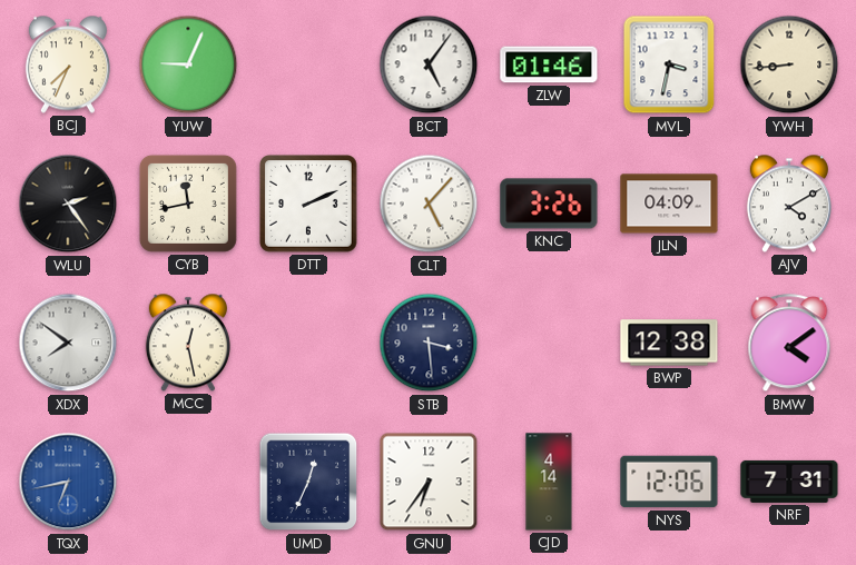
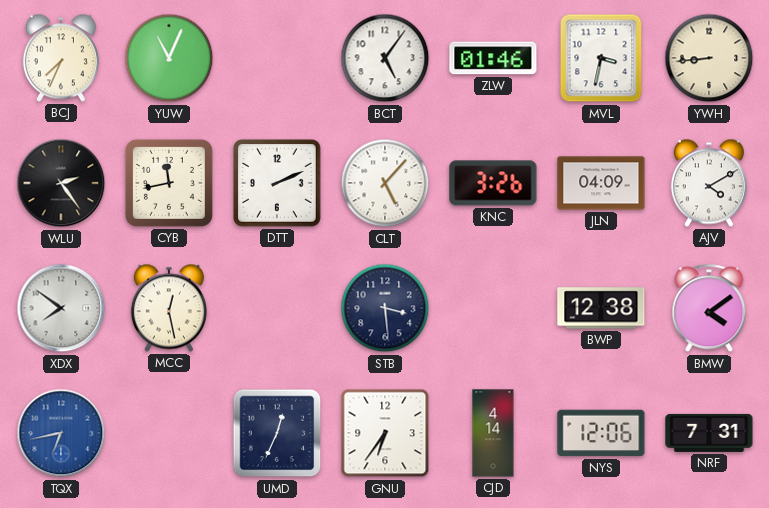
YUW: 9:04 -> 11:04
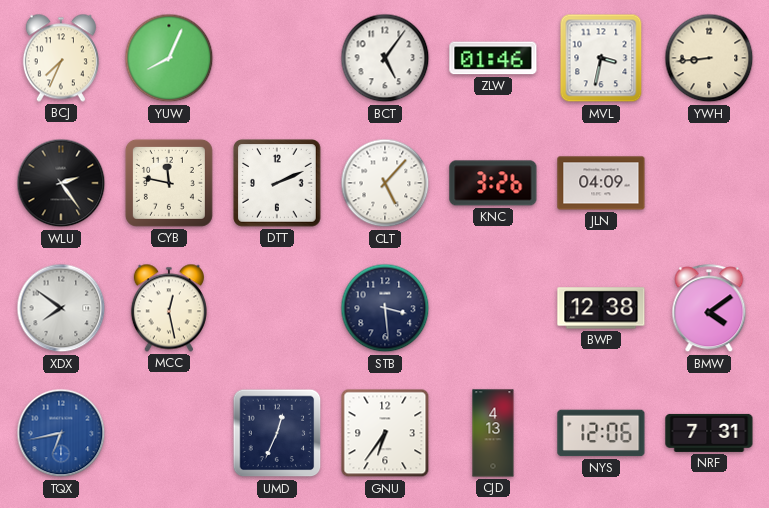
YUW: 11:04 -> 8:04
CYB: 11:43 -> 11:47
AJV: 4:10 -> none
CJD: 4:14 -> 4:13
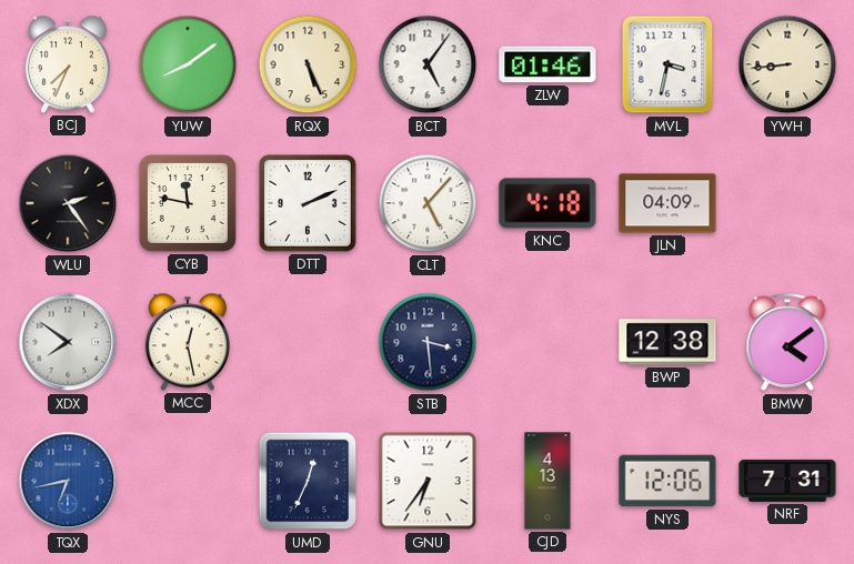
YUW: 8:04 -> 8:09
RQX: none -> 5:26
KNC: 3:26 -> 4:18
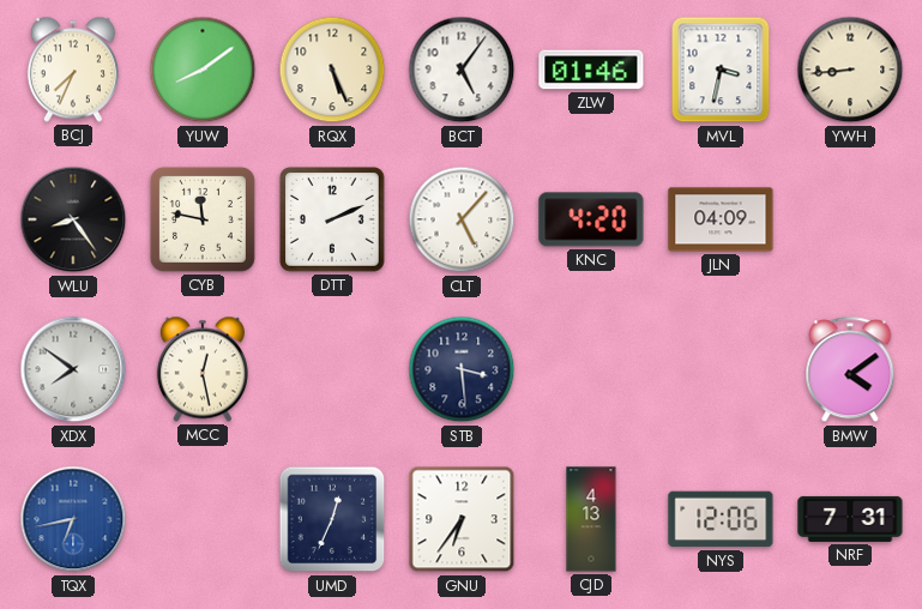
WLU: 2:24 -> 8:24
KNC: 4:18 -> 4:20
BWP: 12:38 -> none
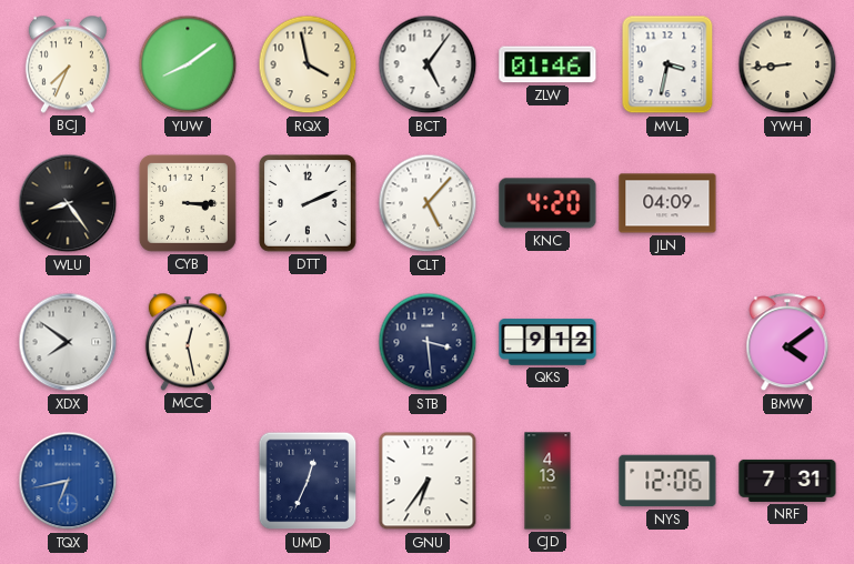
RQX: 5:26 -> 3:58
CYB: 11:47 -> 3:15
QKS: none -> 9:12
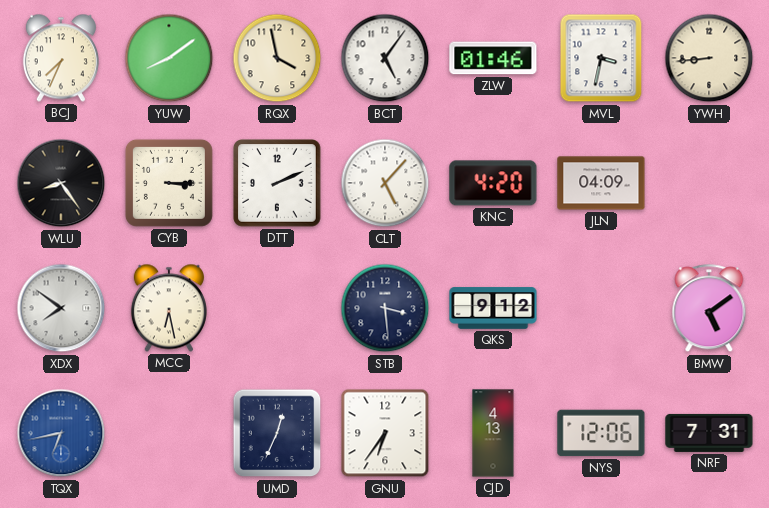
MCC: 12:28 -> 6:28
BMW: 4:09 -> 5:09
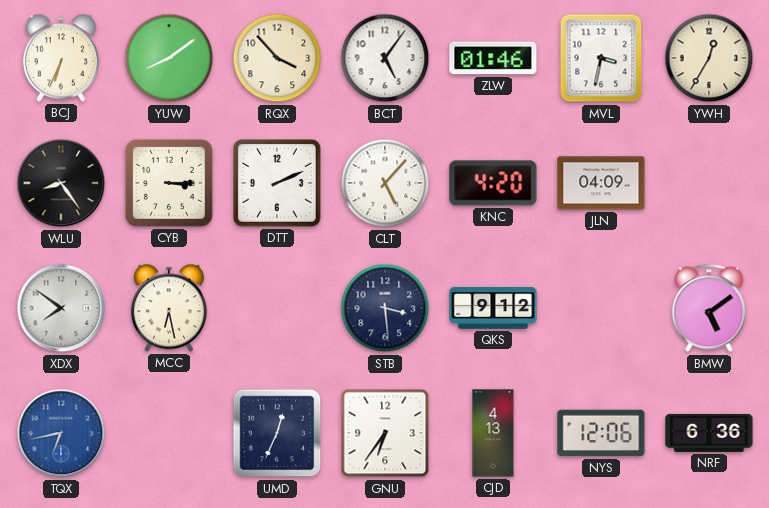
BCJ: 7:34 -> 6:34
RQX: 3:58 -> 3:53
YWH: 8:44 -> 12:35
NRF: 7:31 -> 6:36
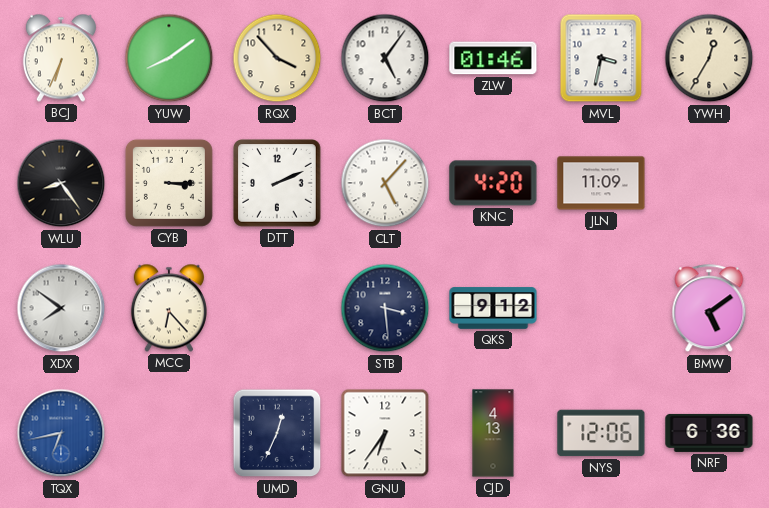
JLN: 04:09 -> 11:09
MCC: 6:28 -> 6:23
